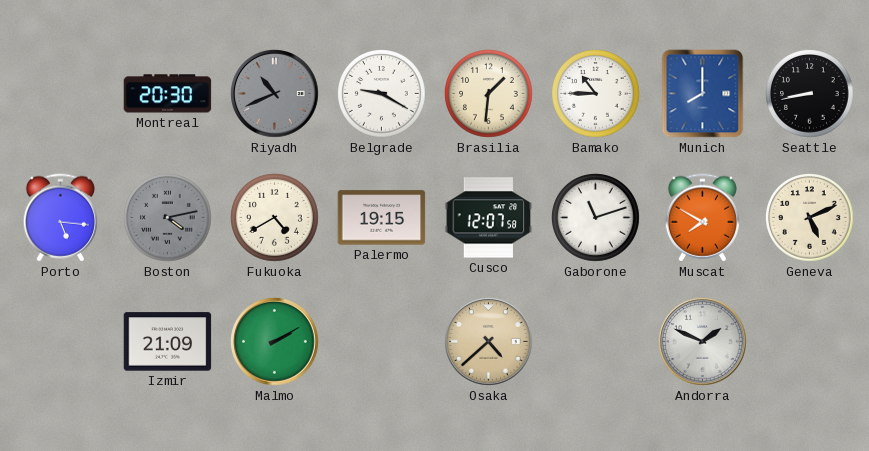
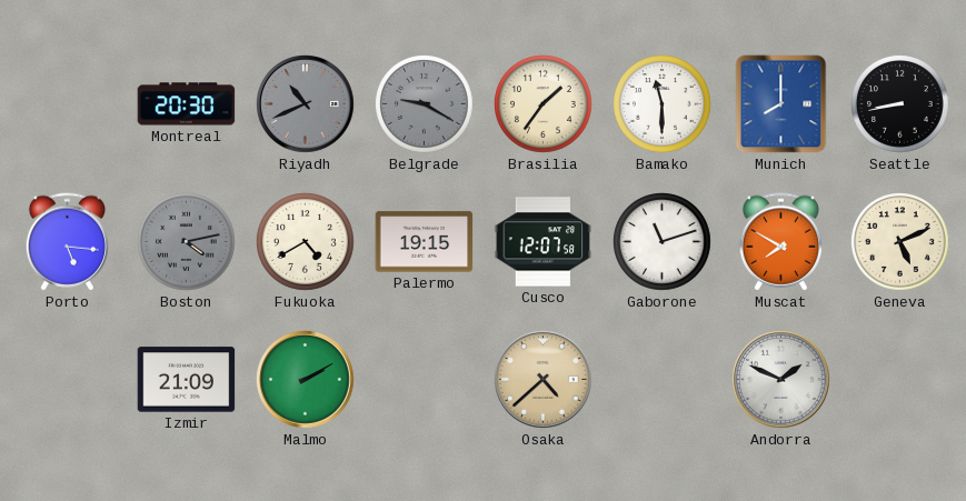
Belgrade dial: white -> grey
Brasilia: 1:31 -> 1:36
Bamako: 10:45 -> 11:30
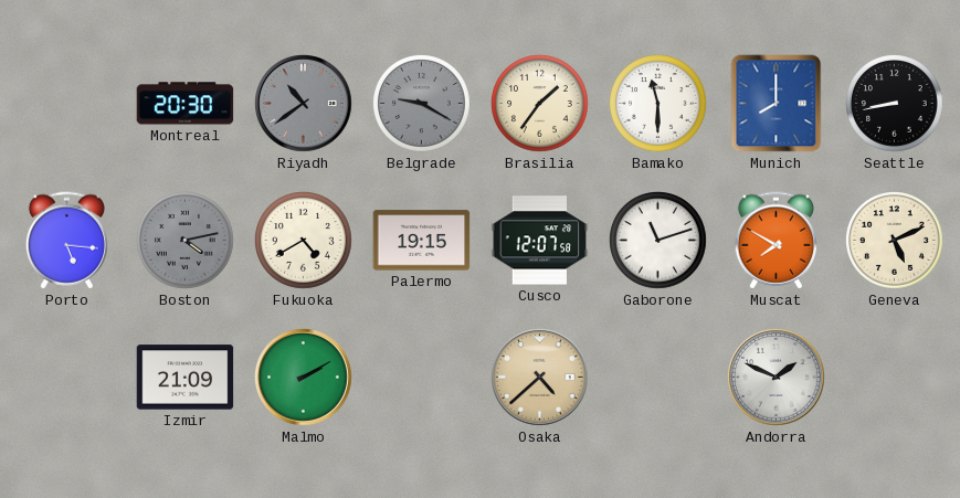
Riyadh: 10:41 -> 10:39
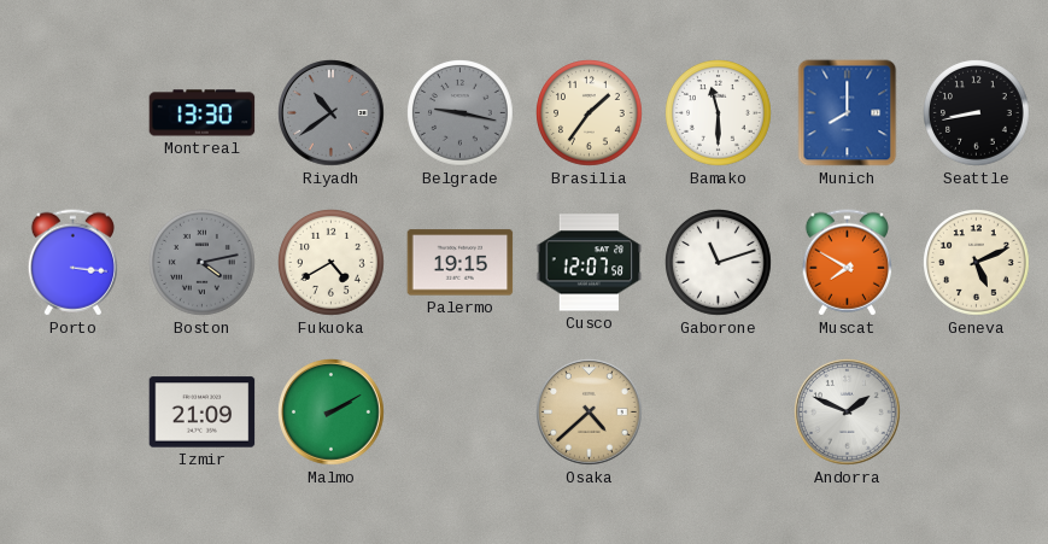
Montreal: 20:30 -> 13:30
Belgrade: 9:20 -> 9:17
Porto: 5:16 -> 3:16
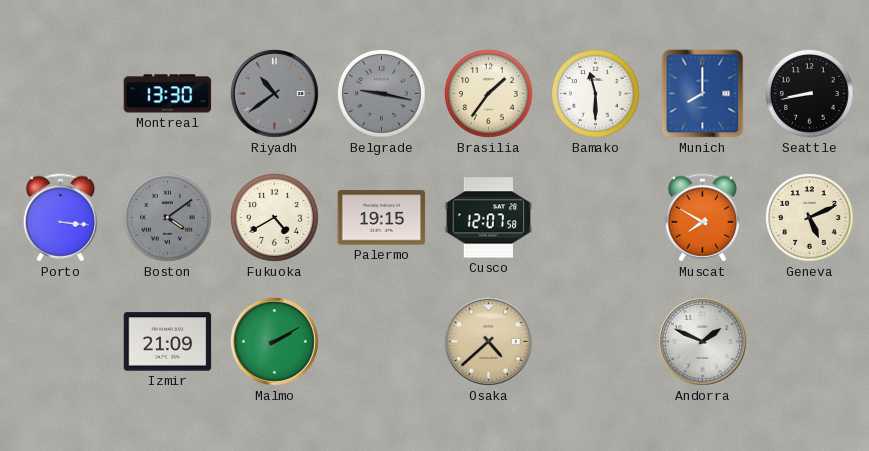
Boston: 4:13 -> 4:09
Gaborone: 11:12 -> none
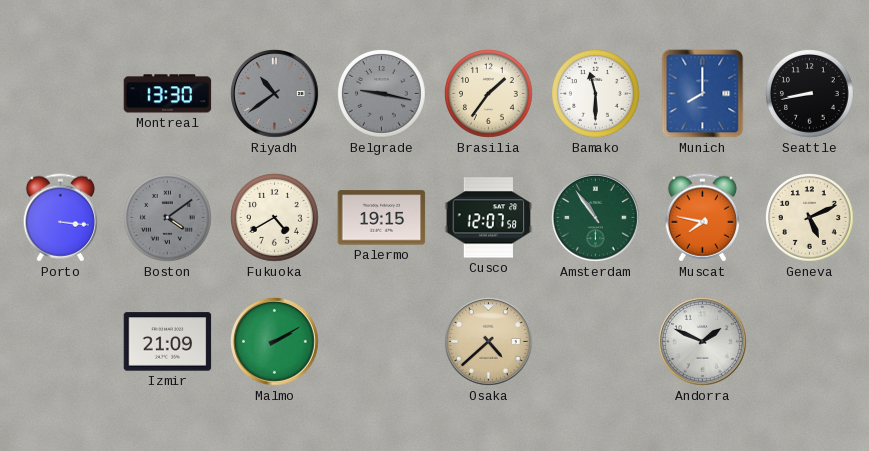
Amsterdam: none -> 10:54
Muscat: 7:50 -> 7:47
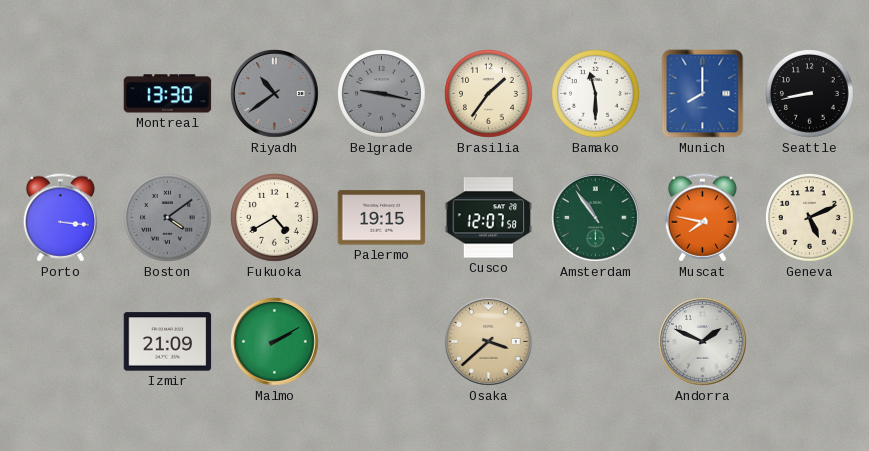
Osaka: 4:38 -> 3:38
